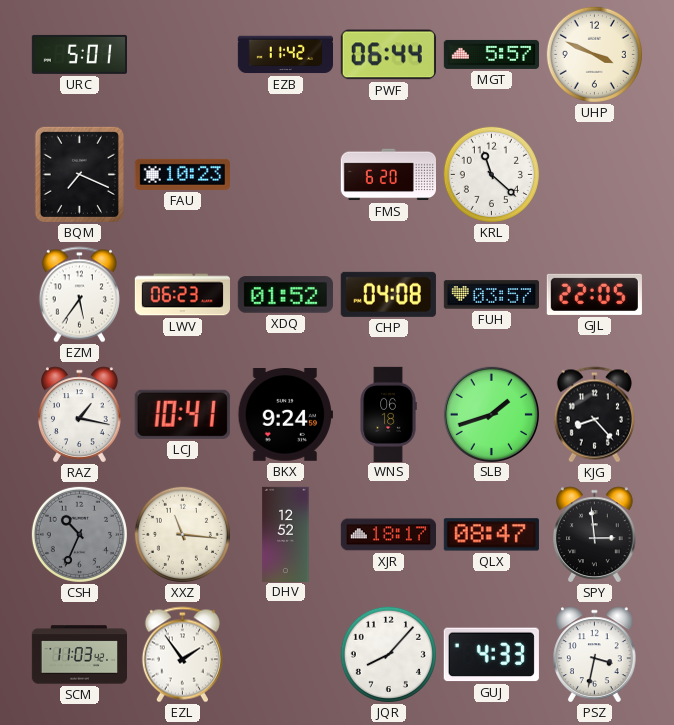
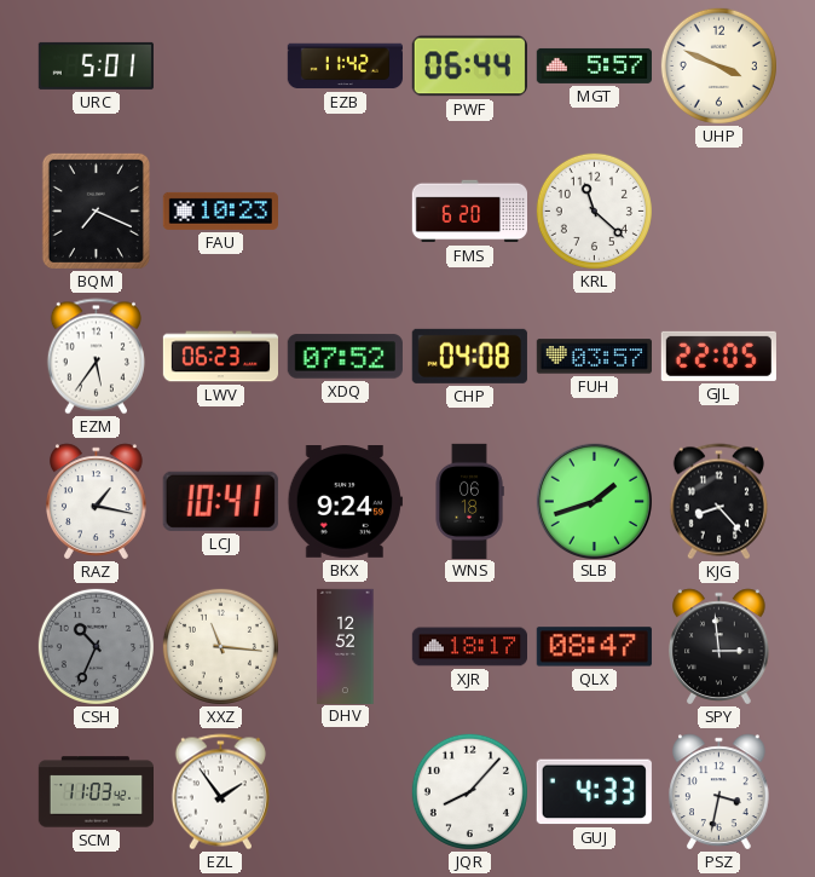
XDQ: 01:52 -> 07:52
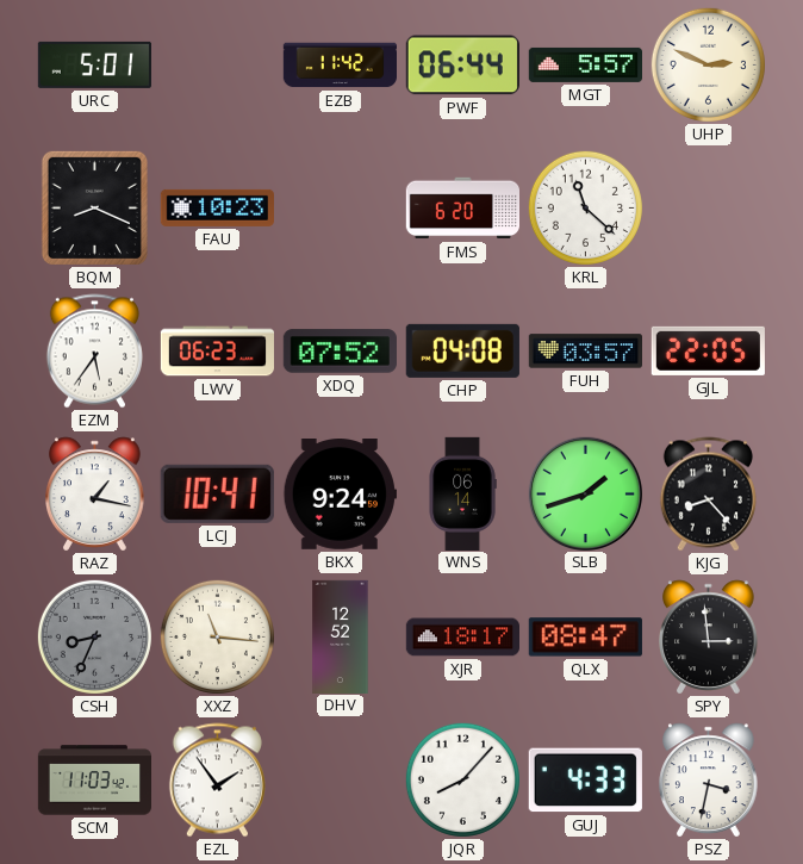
UHP: 3:49 -> 2:49
BQM: 7:19 -> 8:19
WNS: 06:18 -> 06:14
CSH: 10:34 -> 8:34
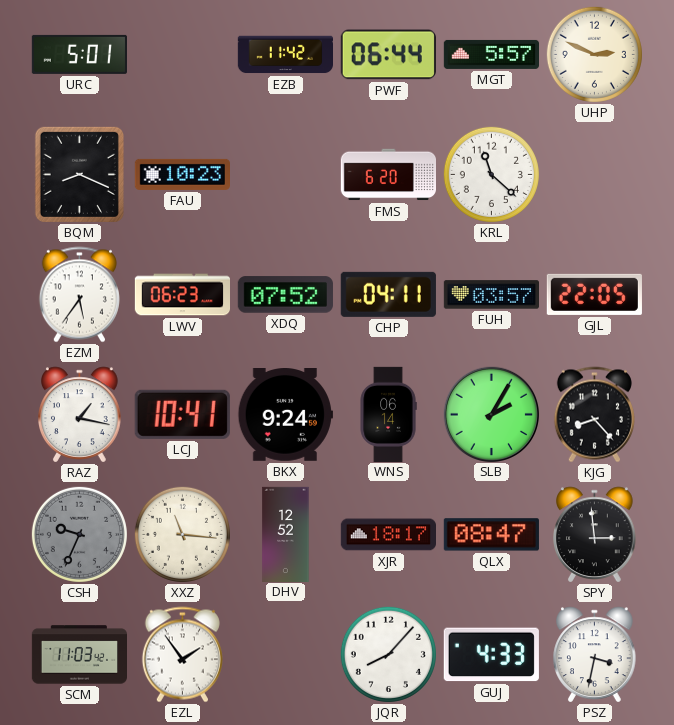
CHP: 04:08 -> 04:11
SLB: 1:42 -> 2:05
CSH: 8:34 -> 9:34
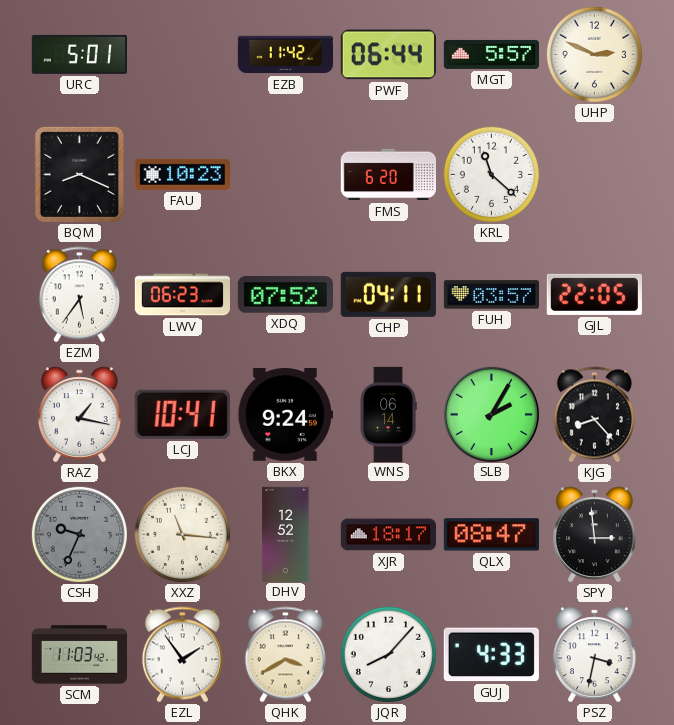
QHK: none -> 3:40
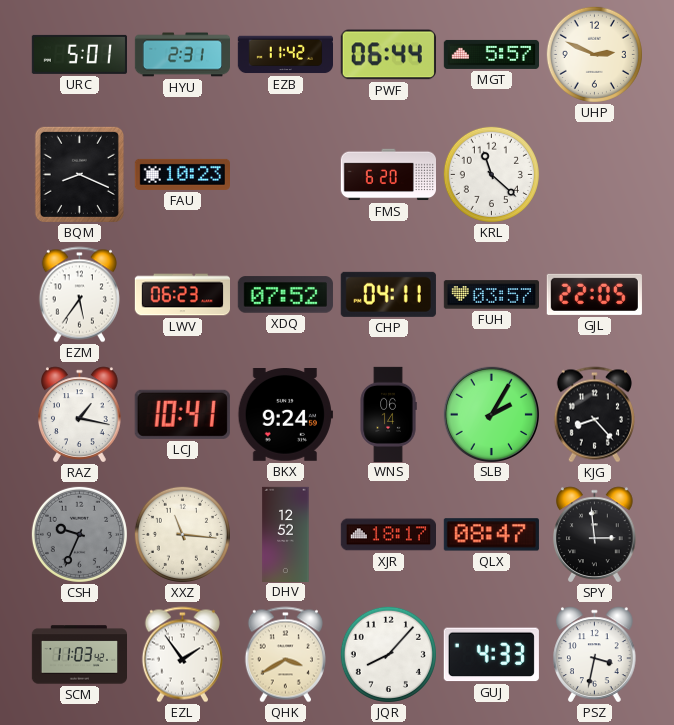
HYU: none -> 2:31
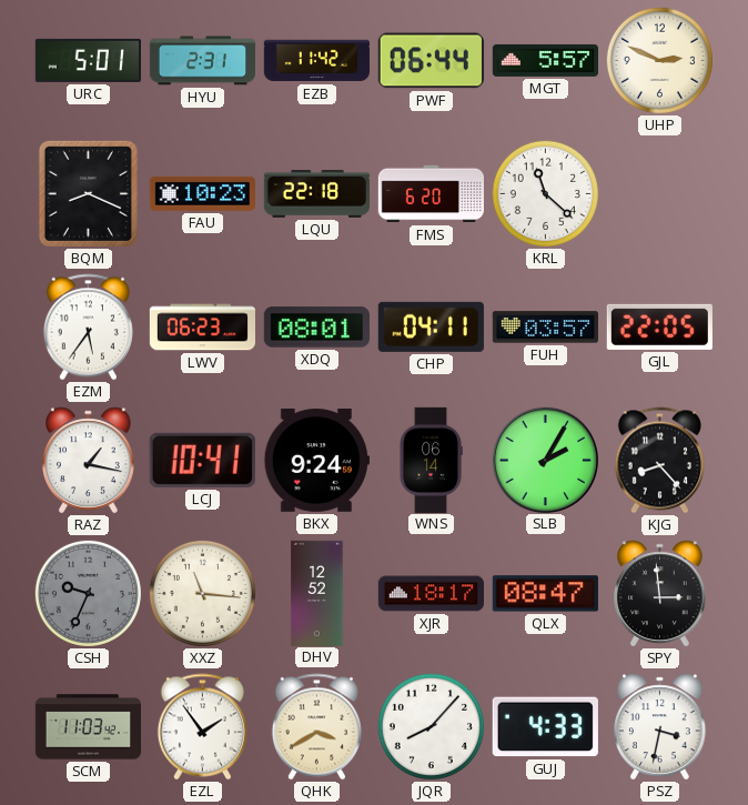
LQU: none -> 22:18
XDQ: 07:52 -> 08:01
